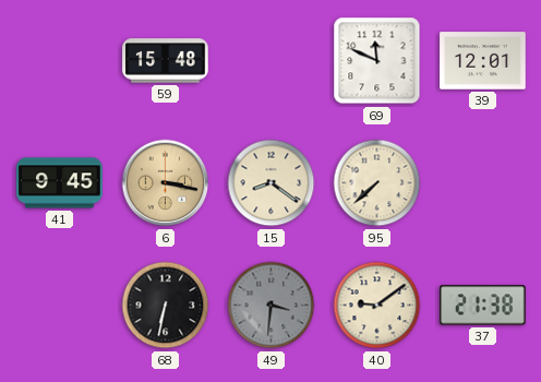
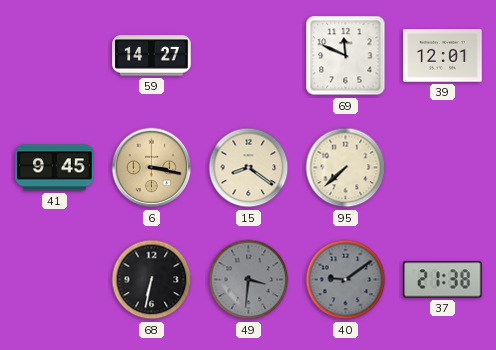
59: 15:48 -> 14:27
40 dial: cream -> grey
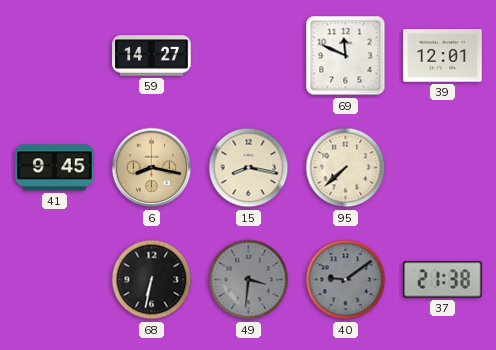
6: 3:17 -> 8:17
15: 8:21 -> 8:17
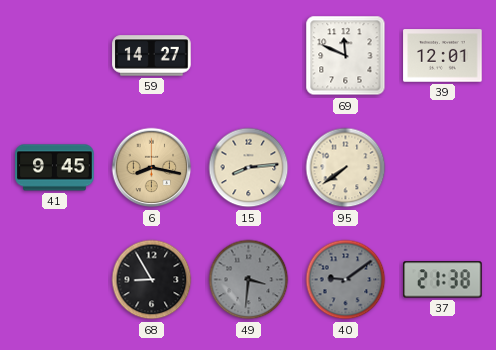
15: 8:17 -> 8:14
95: 7:38 -> 7:39
68: 6:32 -> 8:55
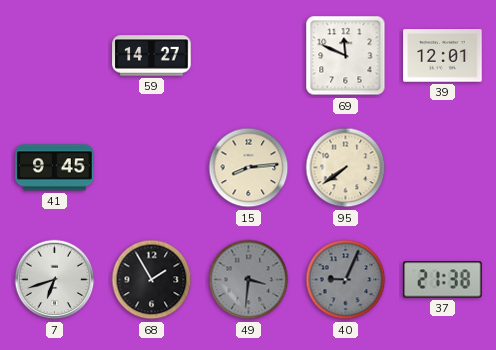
6: 8:17 -> none
7: none -> 6:42
68: 8:55 -> 1:55
40: 9:09 -> 9:04
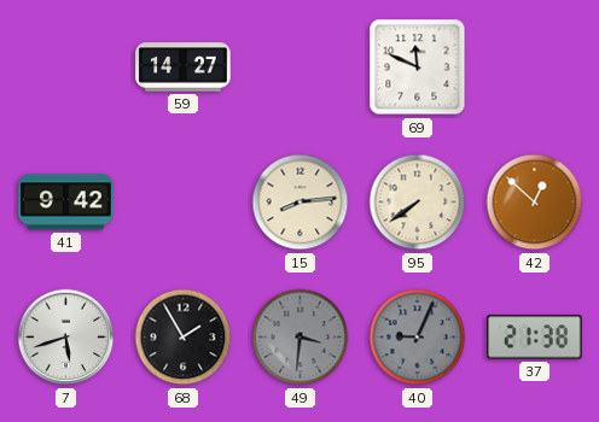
39: 12:01 -> none
41: 9:45 -> 9:42
42: none -> 12:52
7: 6:42 -> 5:42
